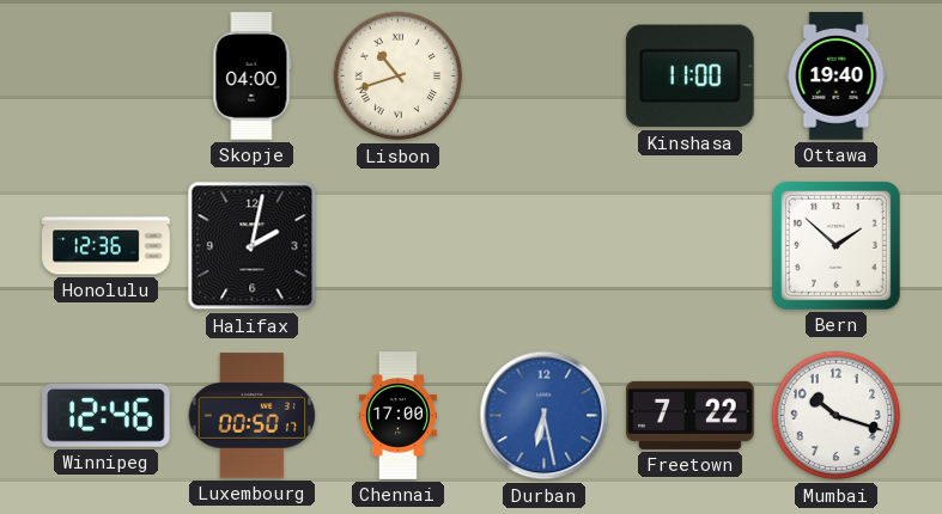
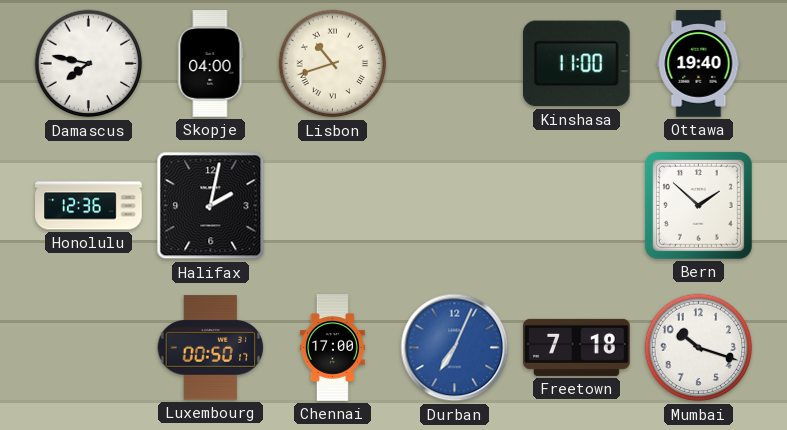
Damascus: none -> 7:47
Winnipeg: 12:46 -> none
Durban: 6:28 -> 7:04
Freetown: 7:22 -> 7:18
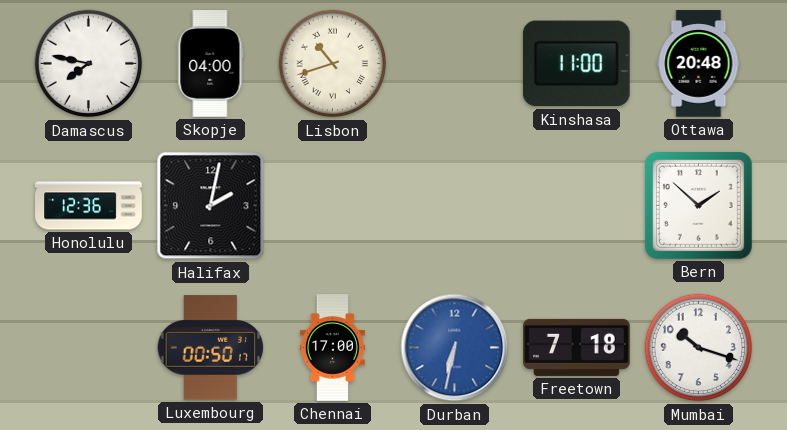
Ottawa: 19:40 -> 20:48
Durban: 7:04 -> 6:32
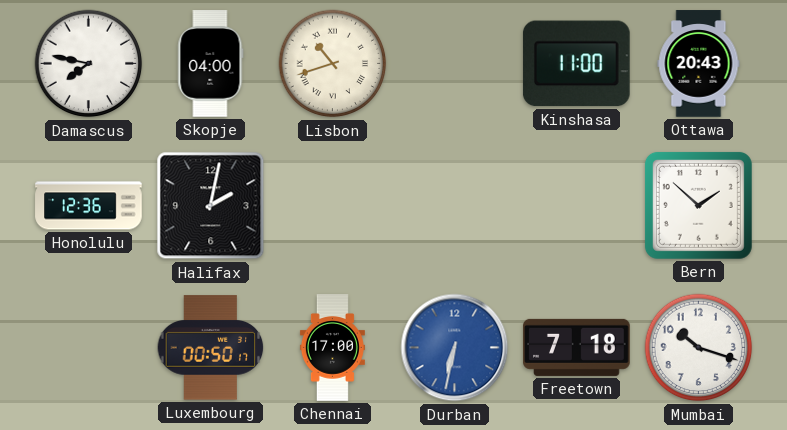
Ottawa: 20:48 -> 20:43
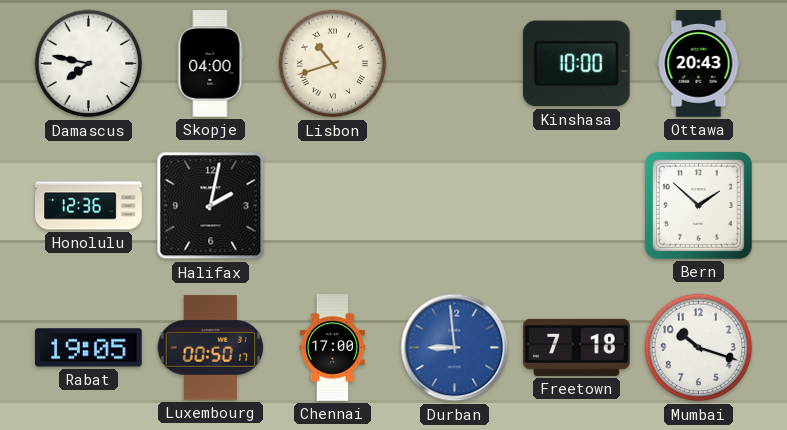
Kinshasa: 11:00 -> 10:00
Rabat: none -> 19:05
Durban: 6:32 -> 8:59
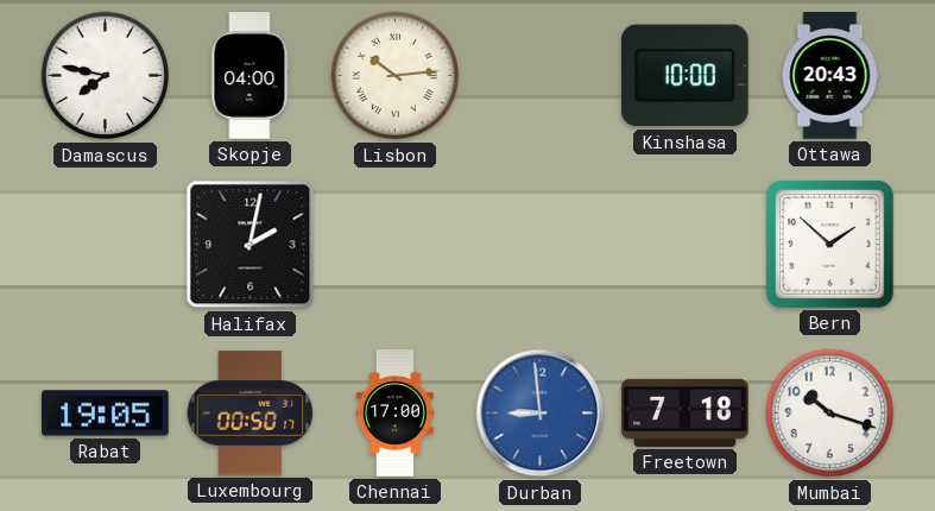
Lisbon: 10:42 -> 10:14
Honolulu: 12:36 -> none
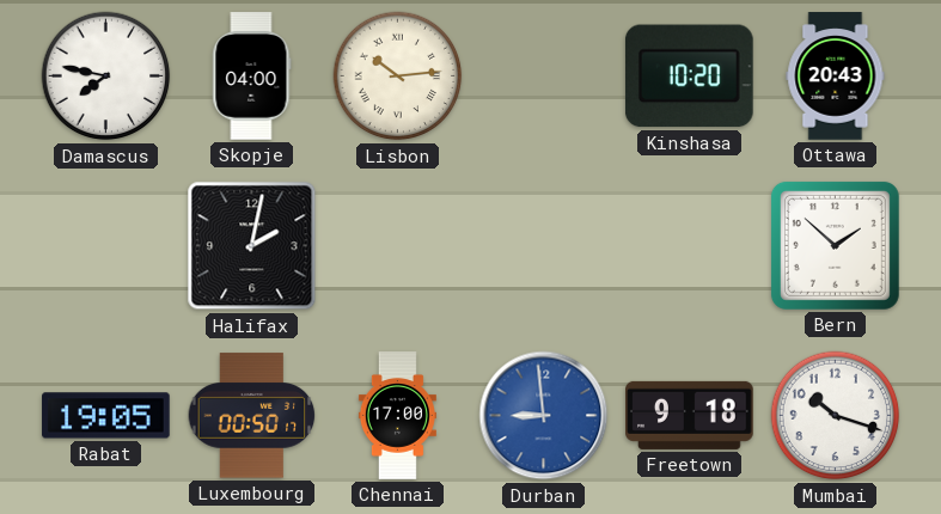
Kinshasa: 10:00 -> 10:20
Freetown: 7:18 -> 9:18
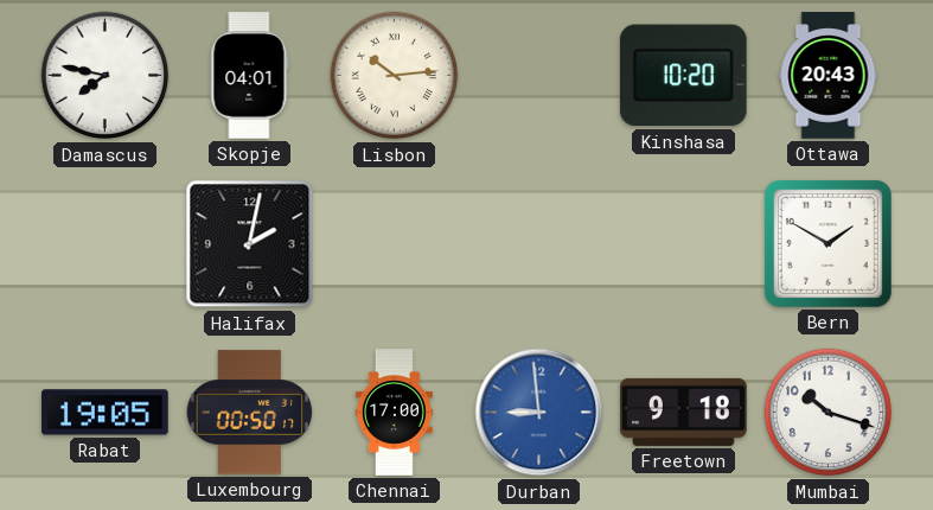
Skopje: 04:00 -> 04:01
Bern: 1:52 -> 1:50
